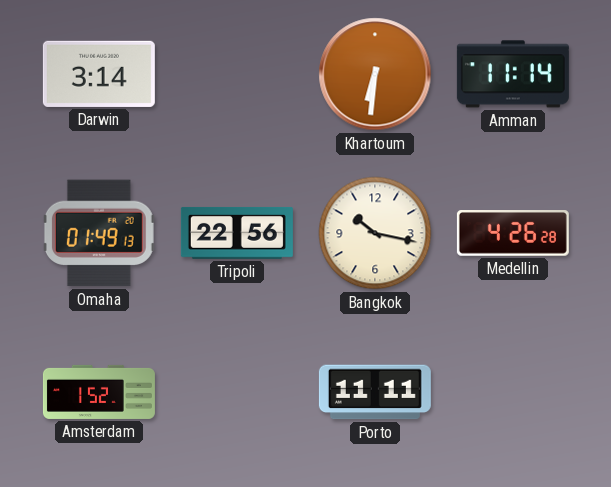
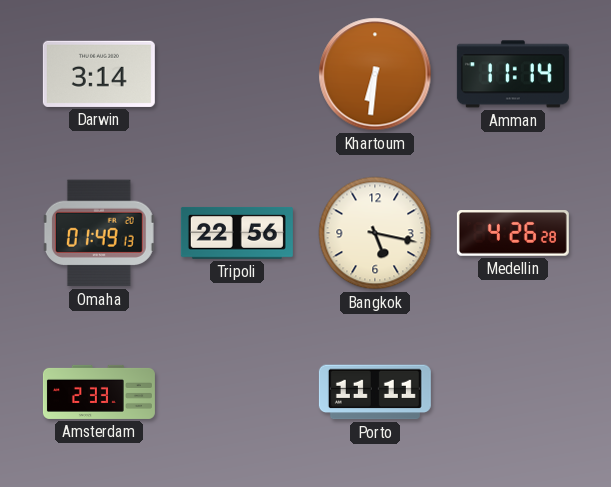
Bangkok: 10:17 -> 5:17
Amsterdam: 1:52 -> 2:33
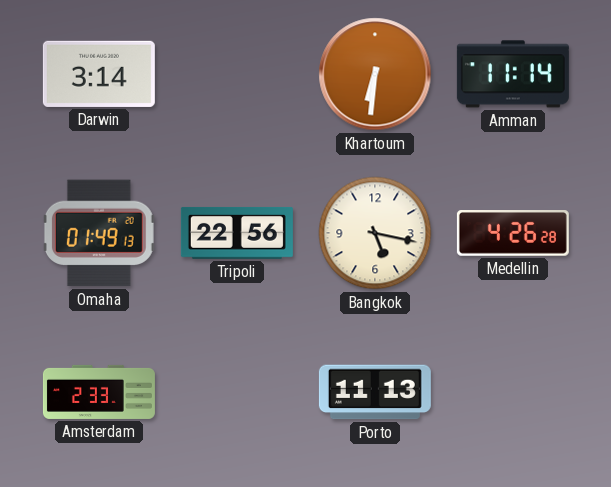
Porto: 11:11 -> 11:13
